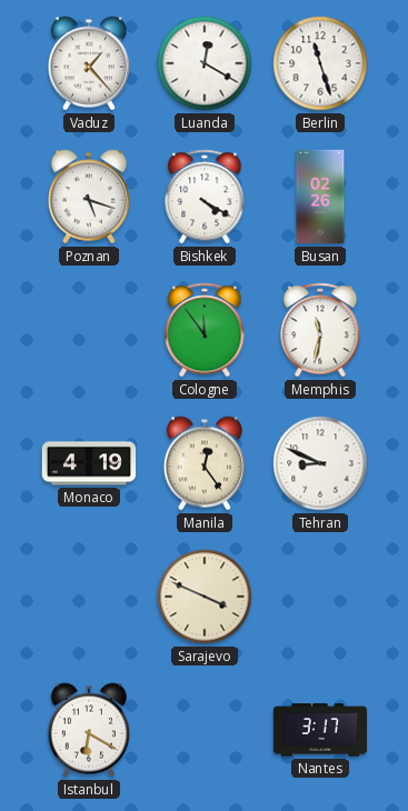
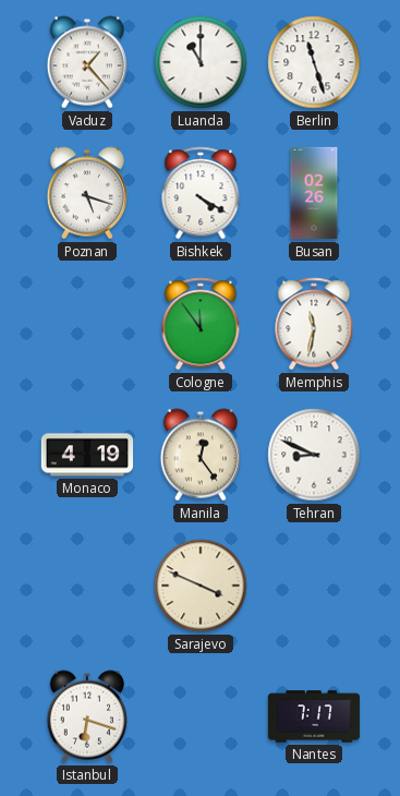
Luanda: 12:20 -> 11:00
Istanbul: 6:20 -> 6:18
Nantes: 3:17 -> 7:17
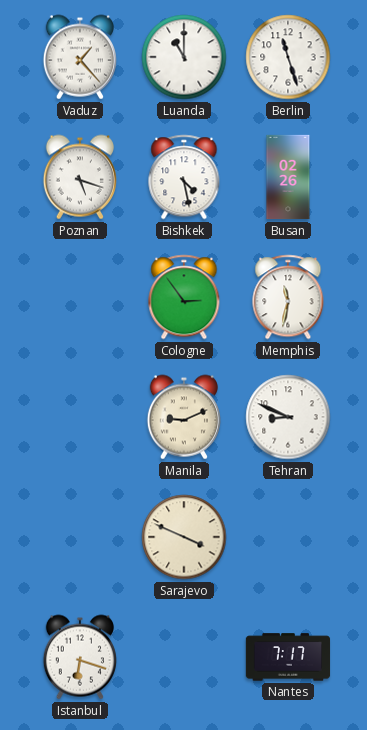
Bishkek: 4:20 -> 4:28
Cologne: 11:54 -> 2:54
Monaco: 4:19 -> none
Manila: 12:24 -> 9:11
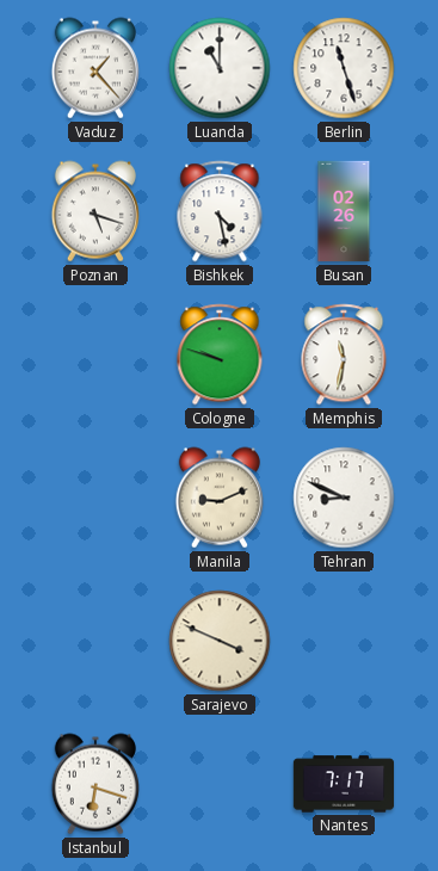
Cologne: 2:54 -> 9:48
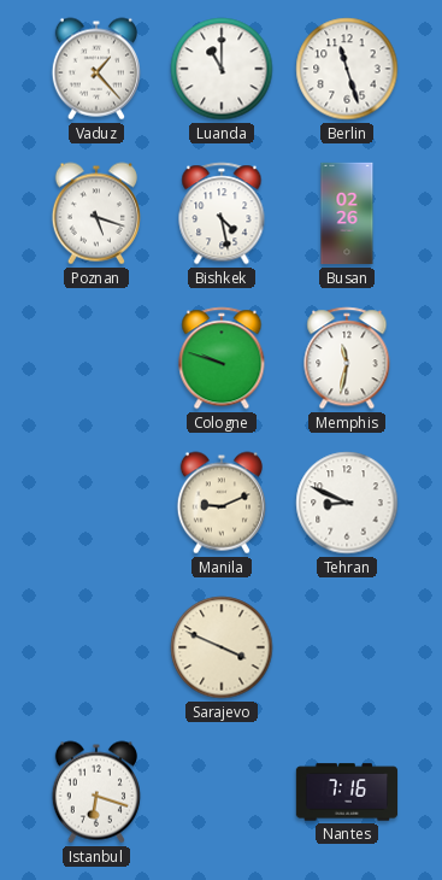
Nantes: 7:17 -> 7:16
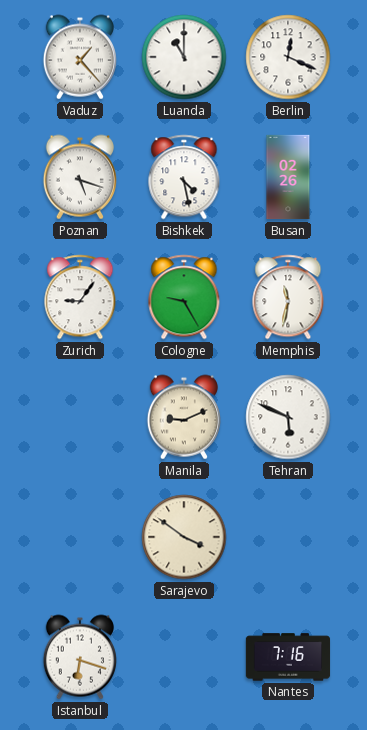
Berlin: 11:27 -> 12:19
Zurich: none -> 9:06
Cologne: 9:48 -> 9:25
Tehran: 8:49 -> 5:49
Sarajevo: 3:49 -> 3:51
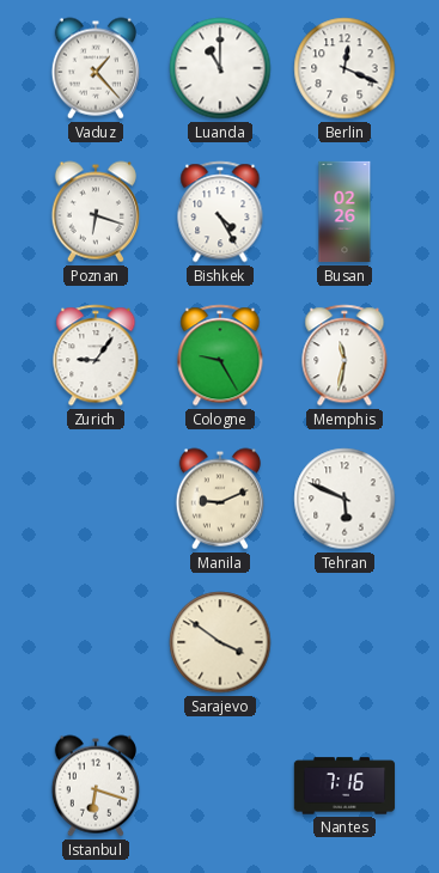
Poznan: 5:18 -> 6:18
Bishkek: 4:28 -> 4:25
